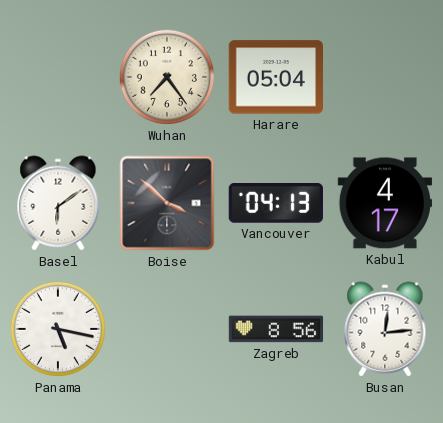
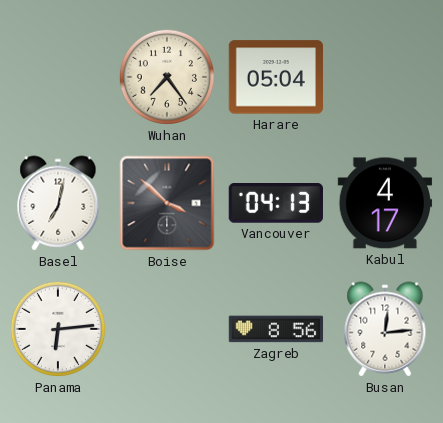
Basel: 6:09 -> 7:02
Panama: 5:17 -> 6:14
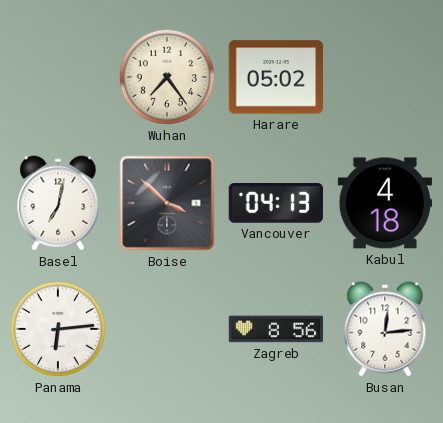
Harare: 05:04 -> 05:02
Kabul: 4:17 -> 4:18
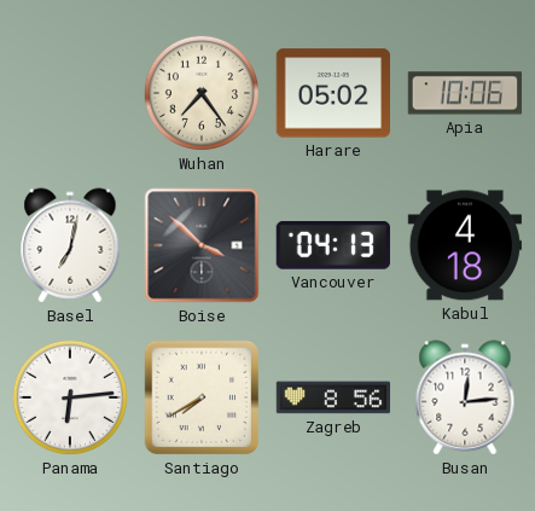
Apia: none -> 10:06
Santiago: none -> 7:40
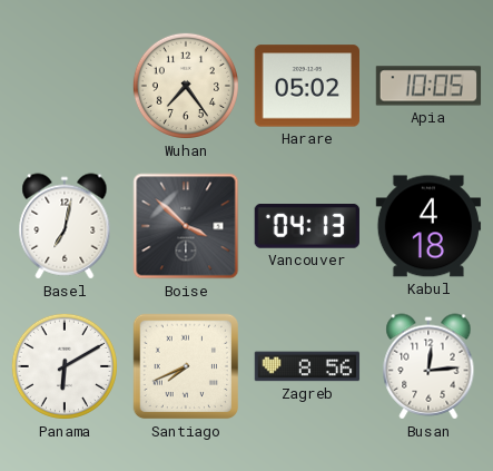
Apia: 10:06 -> 10:05
Panama: 6:14 -> 6:10
Santiago: 7:40 -> 7:41
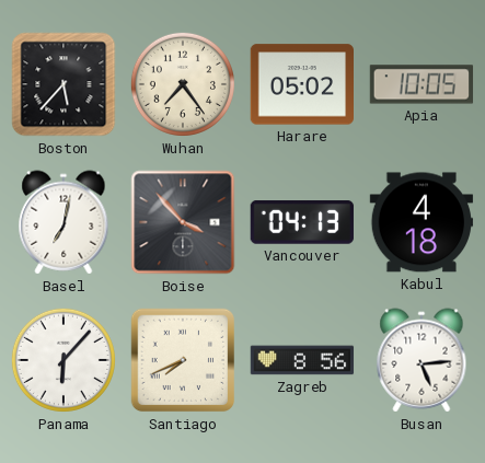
Boston: none -> 5:37
Boise: 3:52 -> 3:53
Panama: 6:10 -> 6:07
Busan: 12:14 -> 5:14
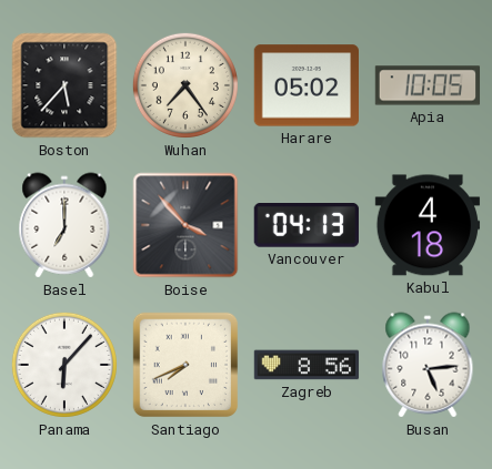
Basel: 7:02 -> 7:00
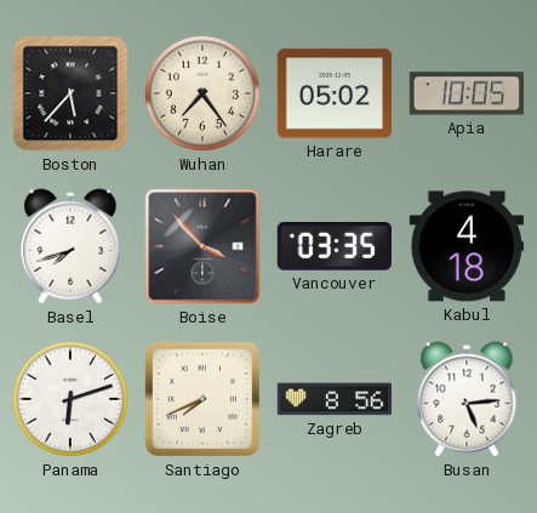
Basel: 7:00 -> 7:42
Vancouver: 04:13 -> 03:35
Panama: 6:07 -> 6:12
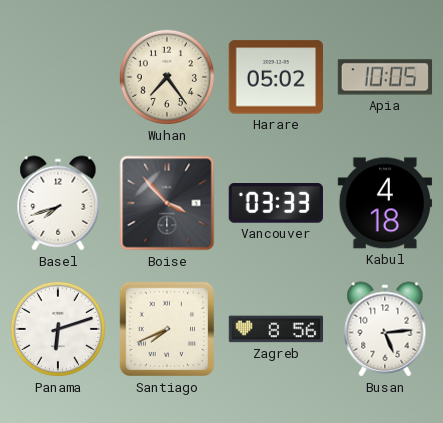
Boston: 5:37 -> none
Vancouver: 03:35 -> 03:33
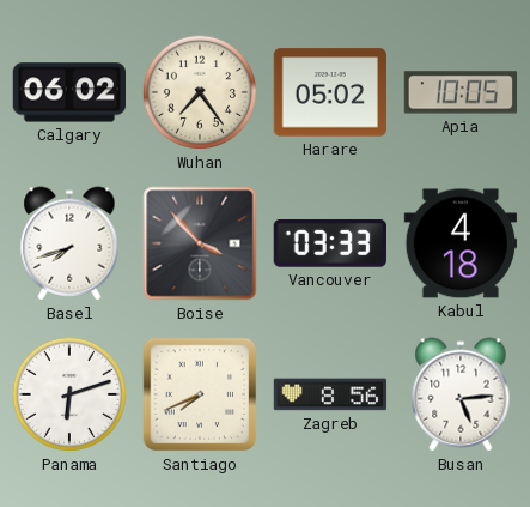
Calgary: none -> 06:02
